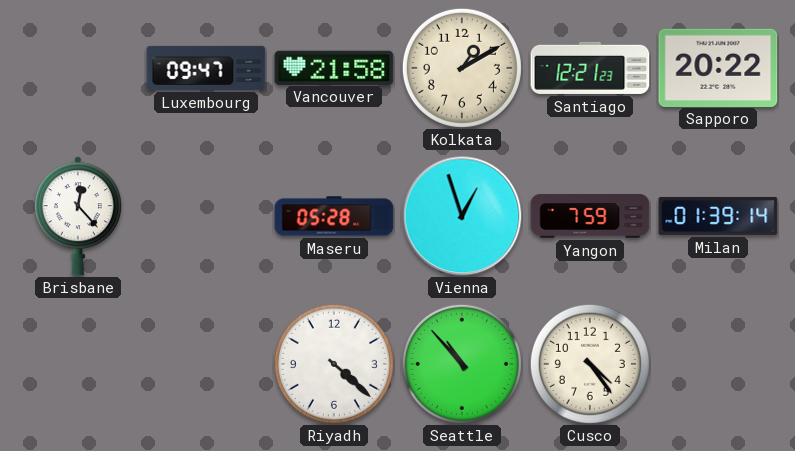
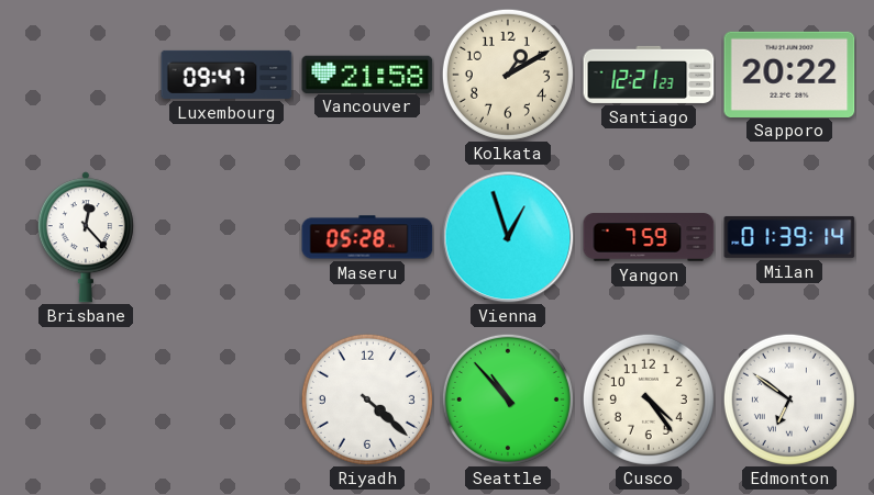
Edmonton: none -> 6:51
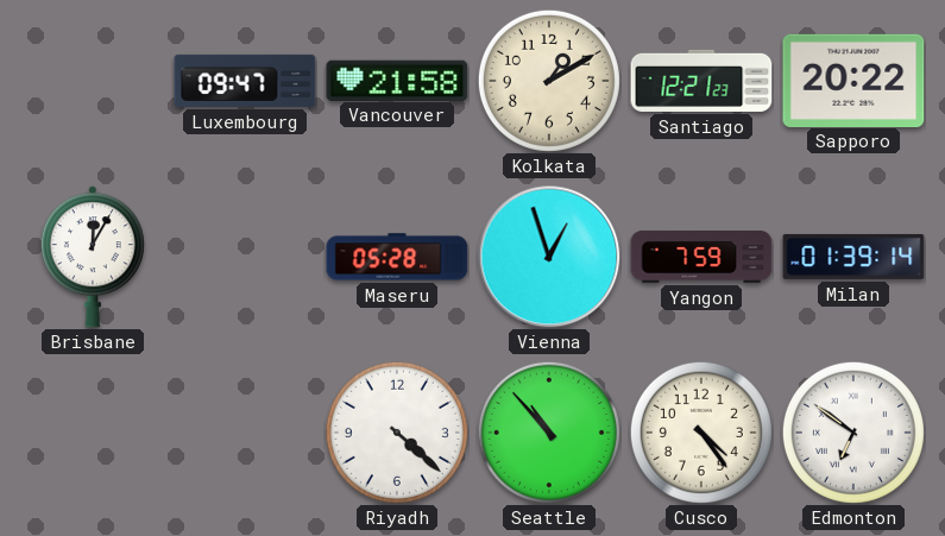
Brisbane: 12:23 -> 12:05
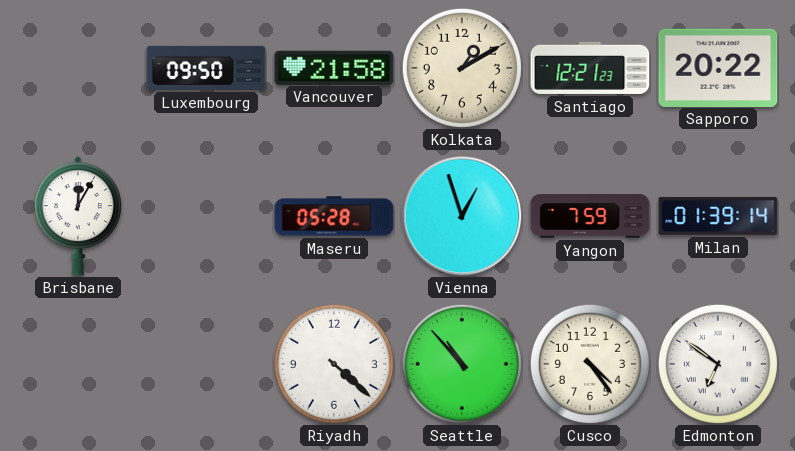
Luxembourg: 09:47 -> 09:50
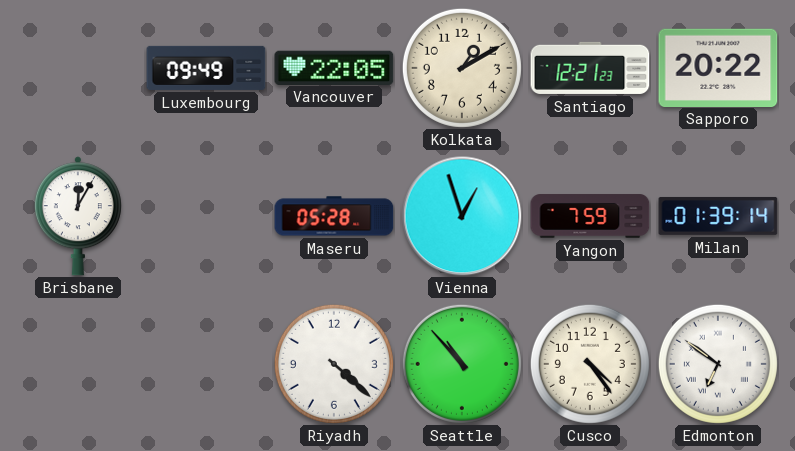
Luxembourg: 09:50 -> 09:49
Vancouver: 21:58 -> 22:05
